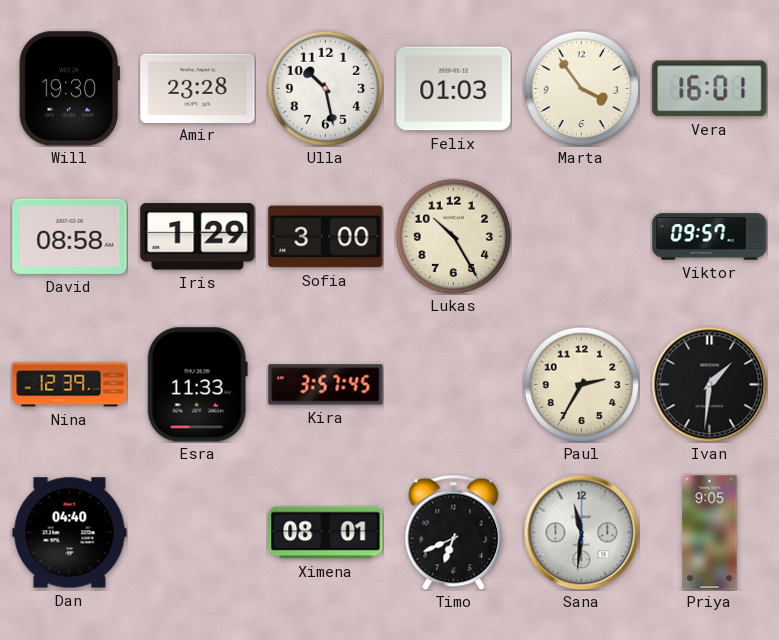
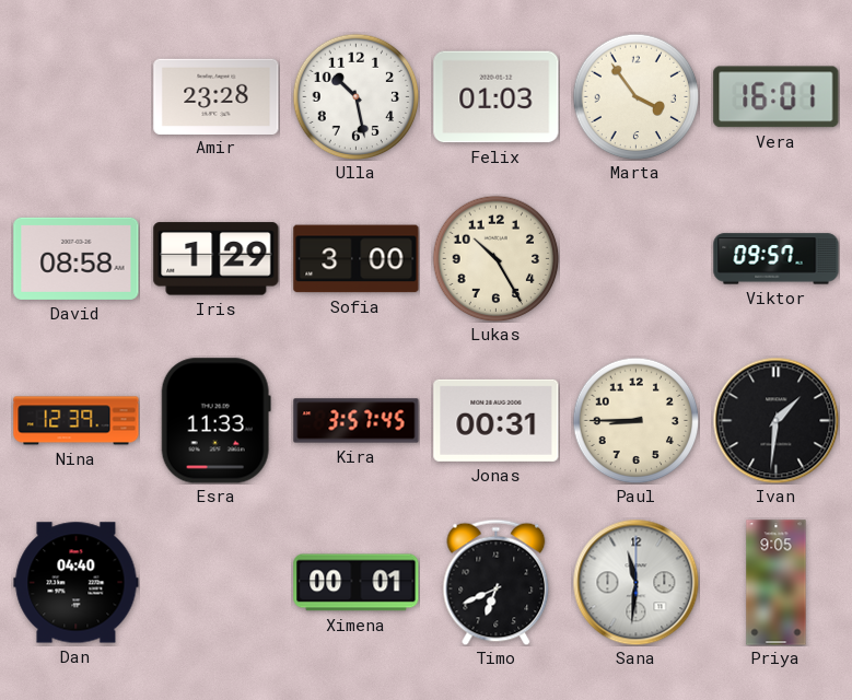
Will: 19:30 -> none
Jonas: none -> 00:31
Paul: 2:35 -> 8:45
Ximena: 08:01 -> 00:01
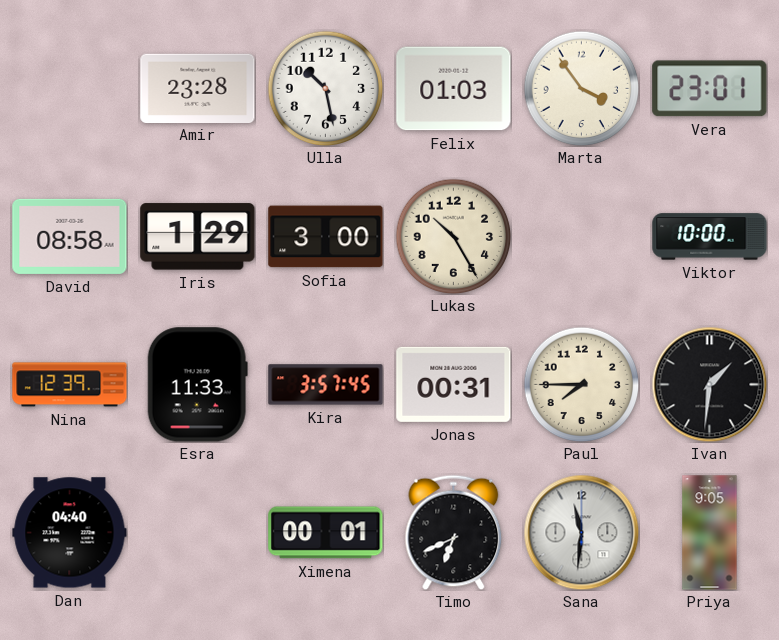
Vera: 16:01 -> 23:01
Viktor: 09:57 -> 10:00
Paul: 8:45 -> 7:45
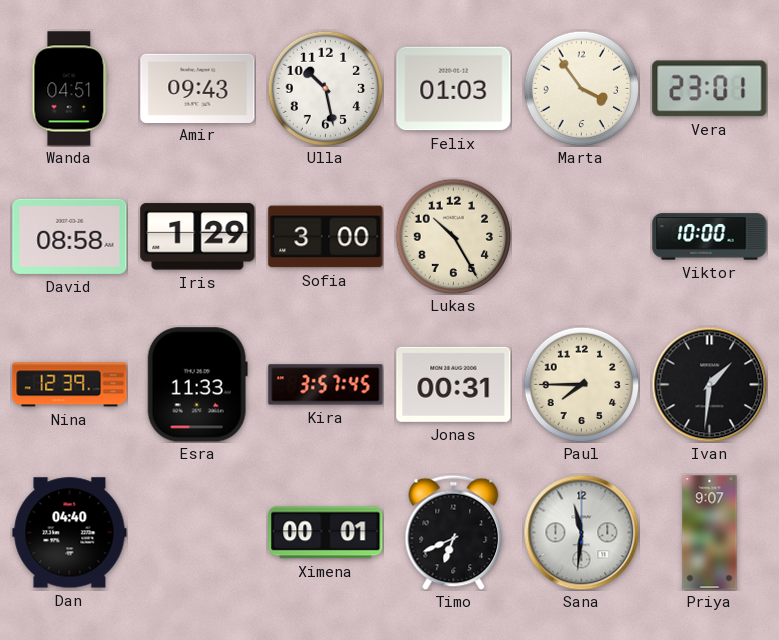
Wanda: none -> 04:51
Amir: 23:28 -> 09:43
Priya: 9:05 -> 9:07
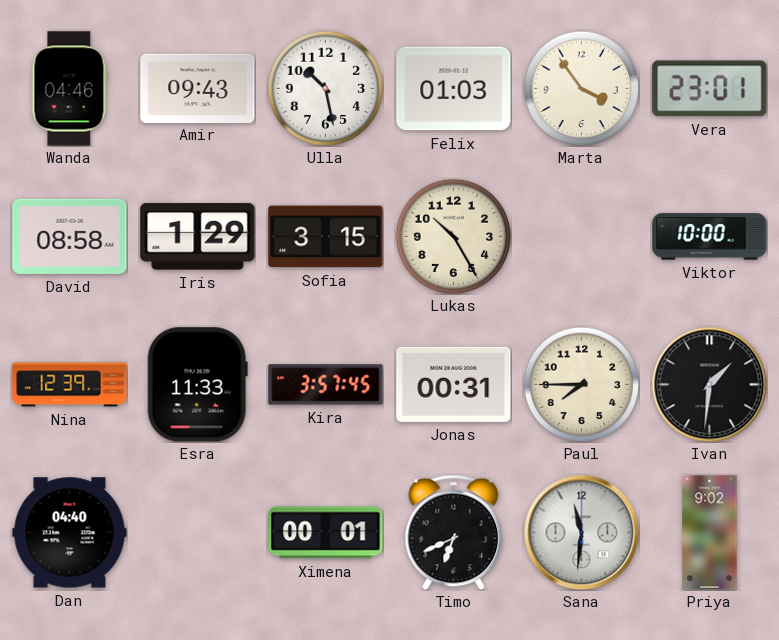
Wanda: 04:51 -> 04:46
Sofia: 3:00 -> 3:15
Priya: 9:07 -> 9:02
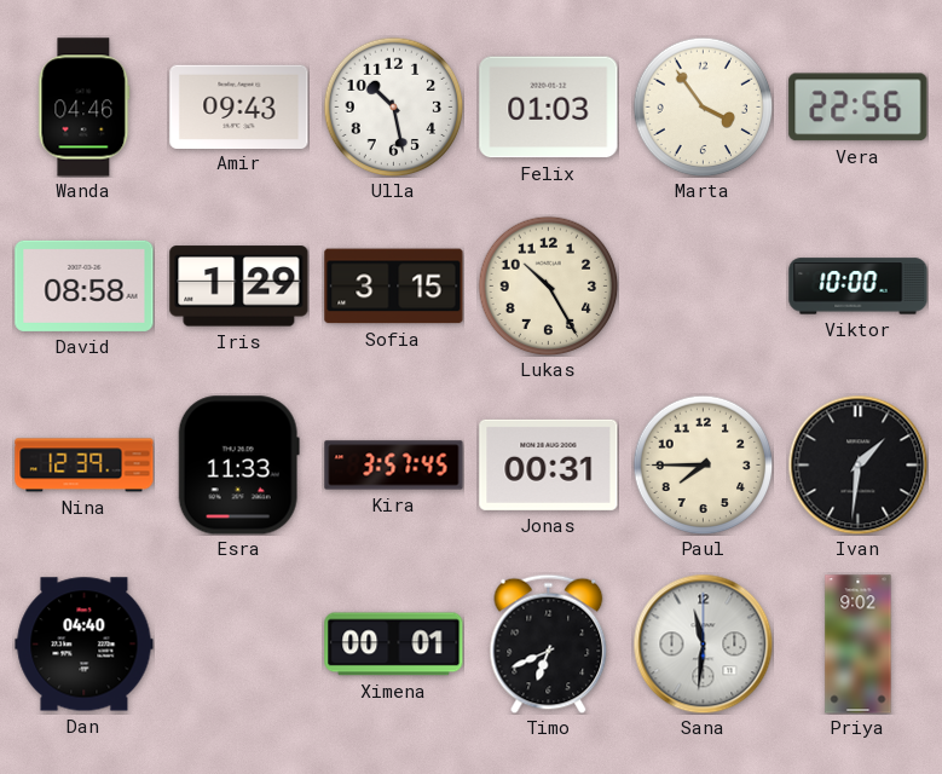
Vera: 23:01 -> 22:56
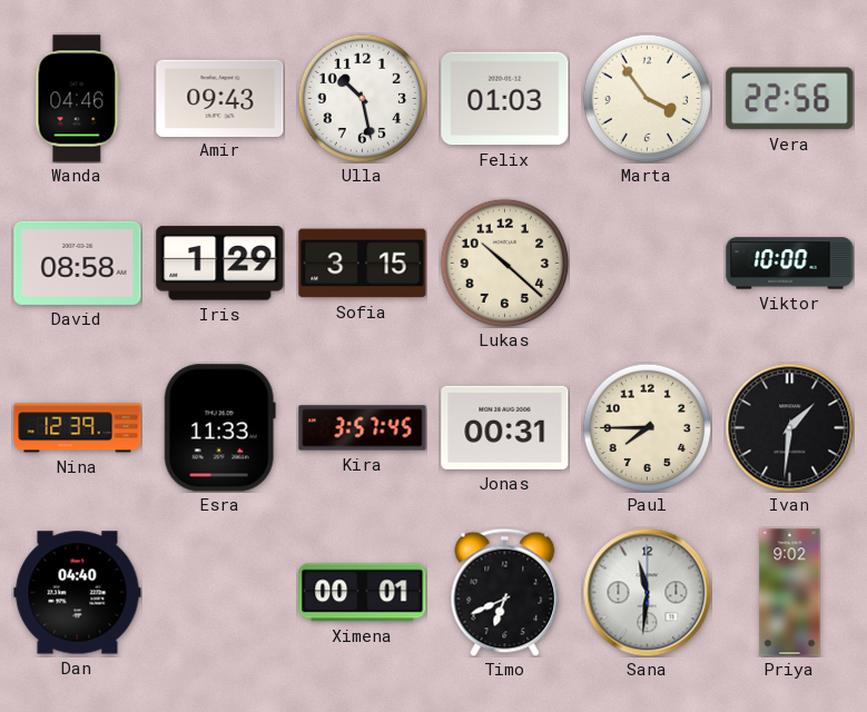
Lukas: 10:25 -> 10:22
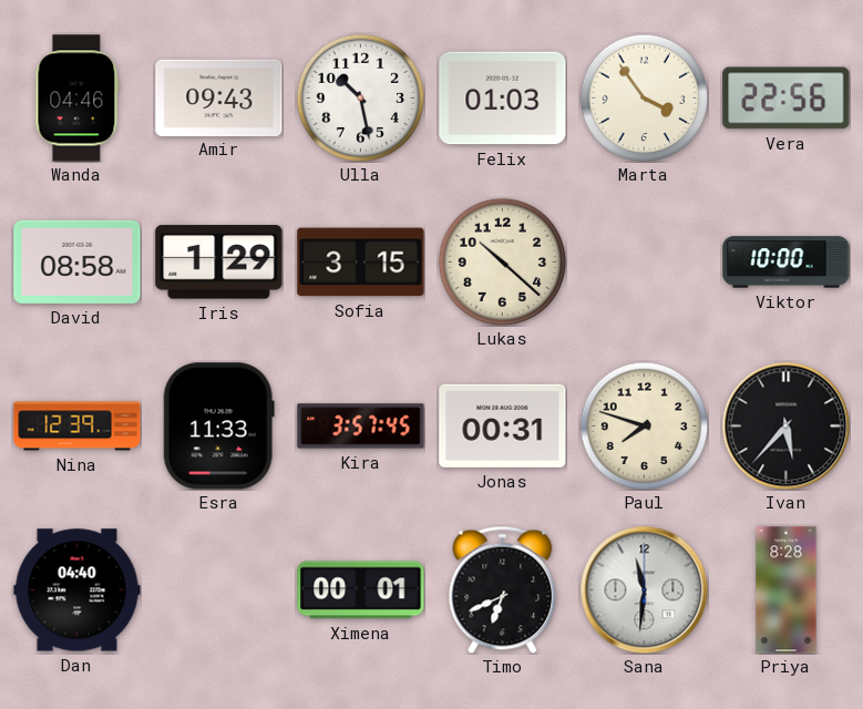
Paul: 7:45 -> 7:48
Ivan: 1:31 -> 5:37
Priya: 9:02 -> 8:28
